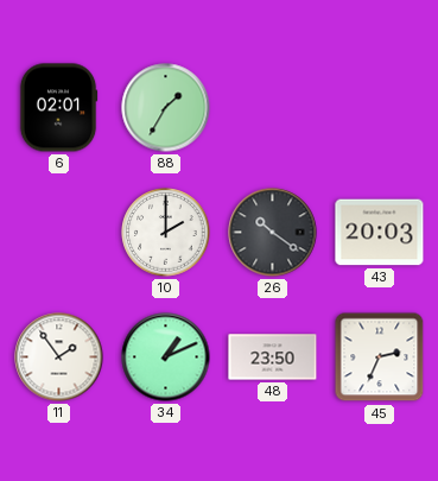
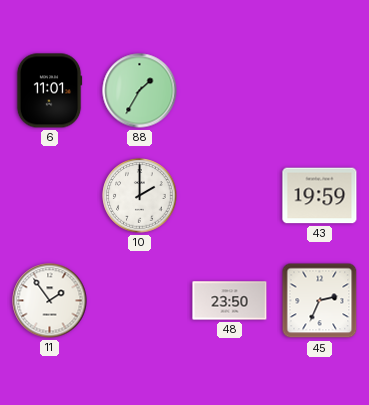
6: 02:01 -> 11:01
26: 10:21 -> none
43: 20:03 -> 19:59
34: 1:11 -> none
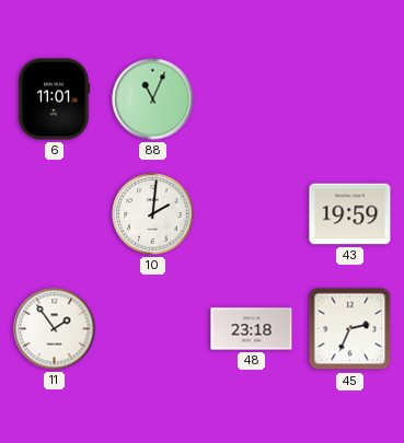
88: 1:35 -> 11:04
10: 2:00 -> 2:01
48: 23:50 -> 23:18
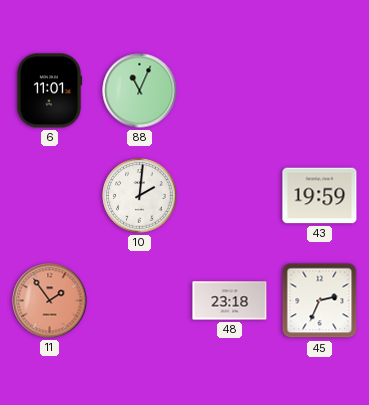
11 dial: white -> salmon
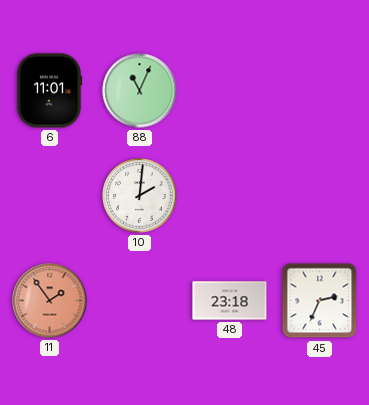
43: 19:59 -> none
